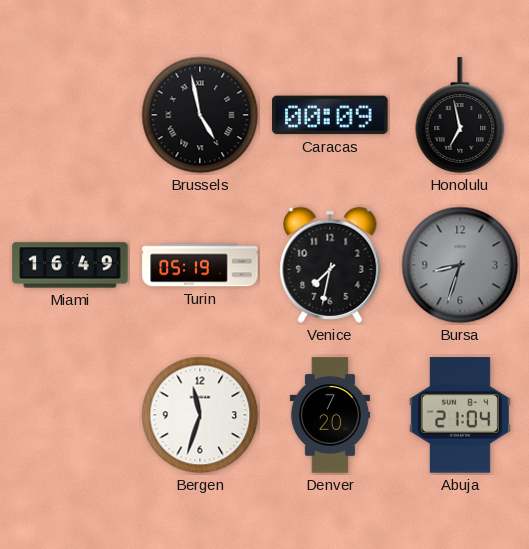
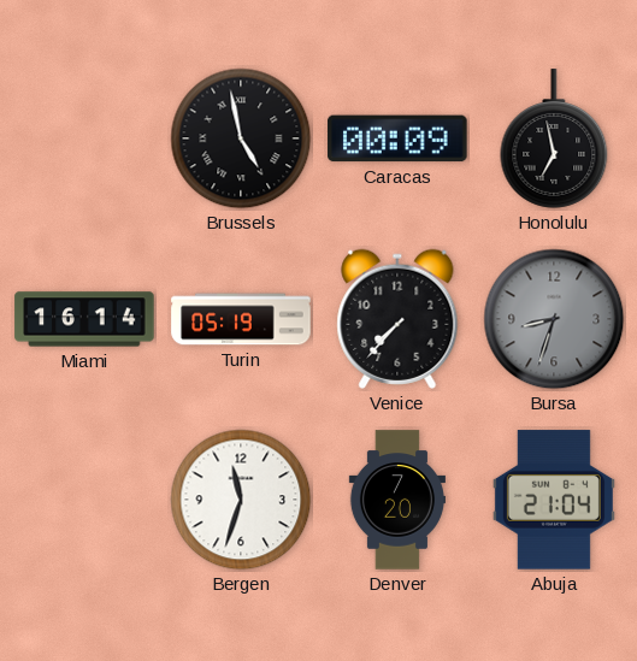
Miami: 16:49 -> 16:14
Venice: 7:32 -> 7:37
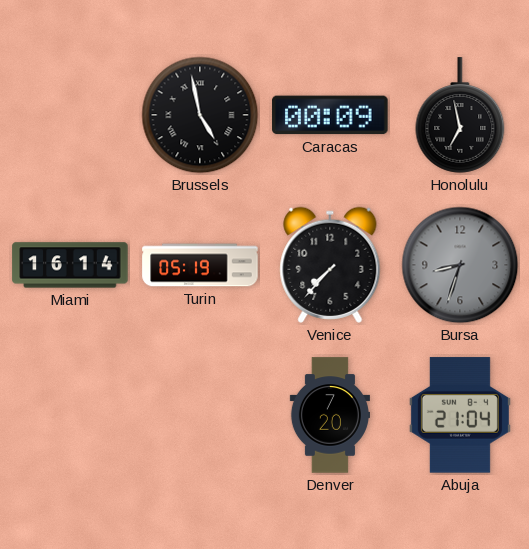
Bergen: 11:33 -> none
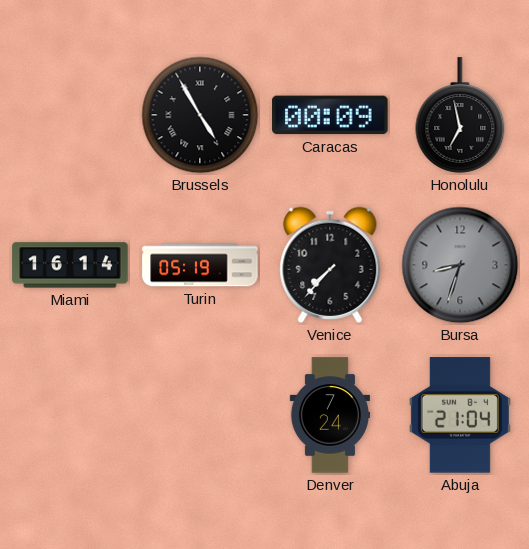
Brussels: 4:58 -> 4:55
Denver: 7:20 -> 7:24
